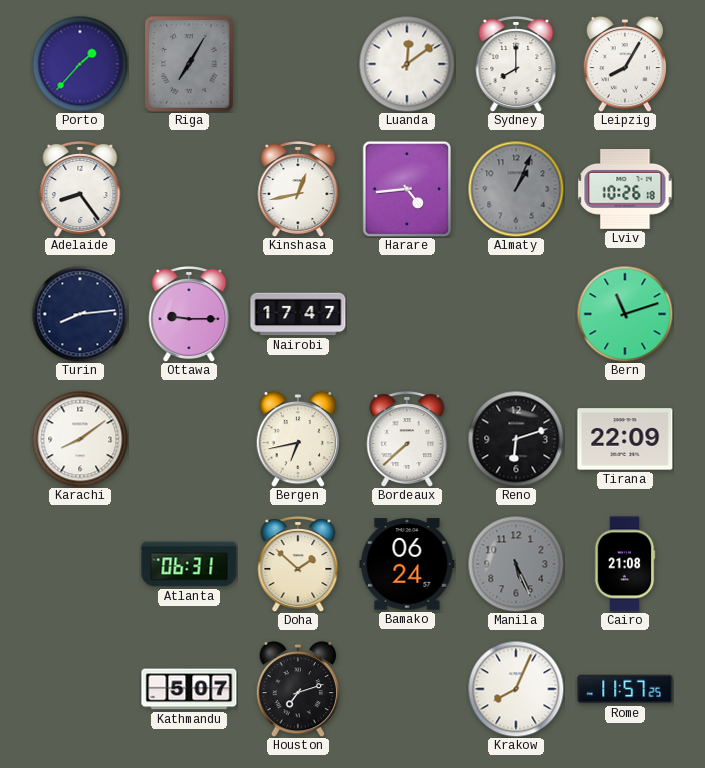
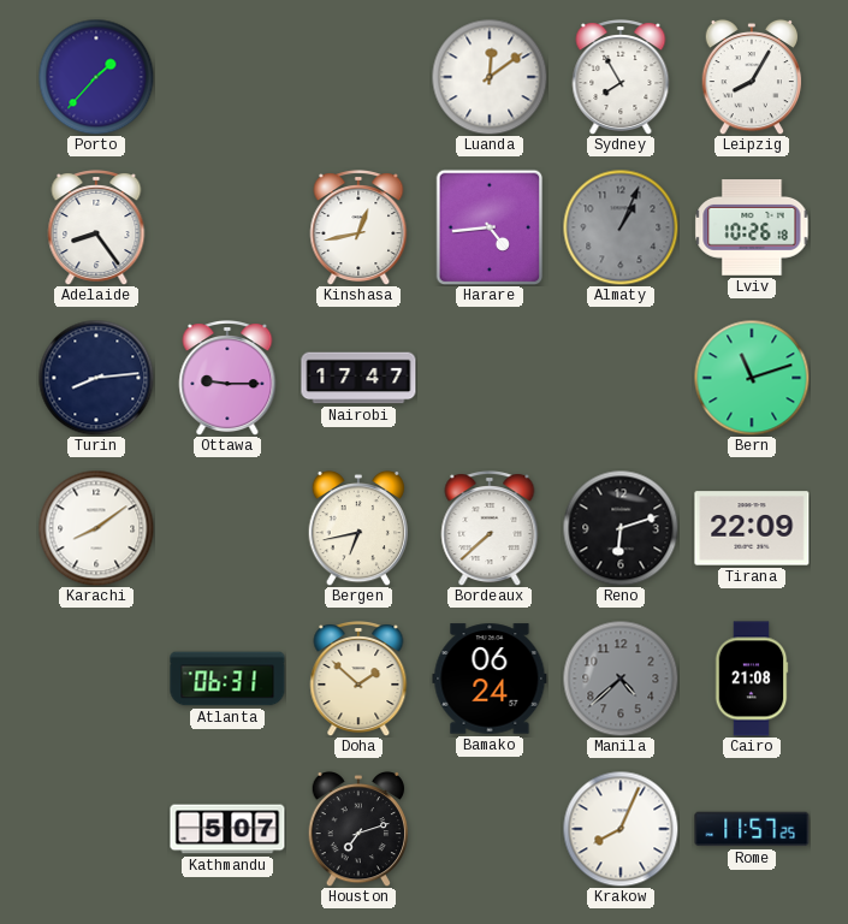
Riga: 7:05 -> none
Sydney: 8:00 -> 7:55
Manila: 5:26 -> 4:38
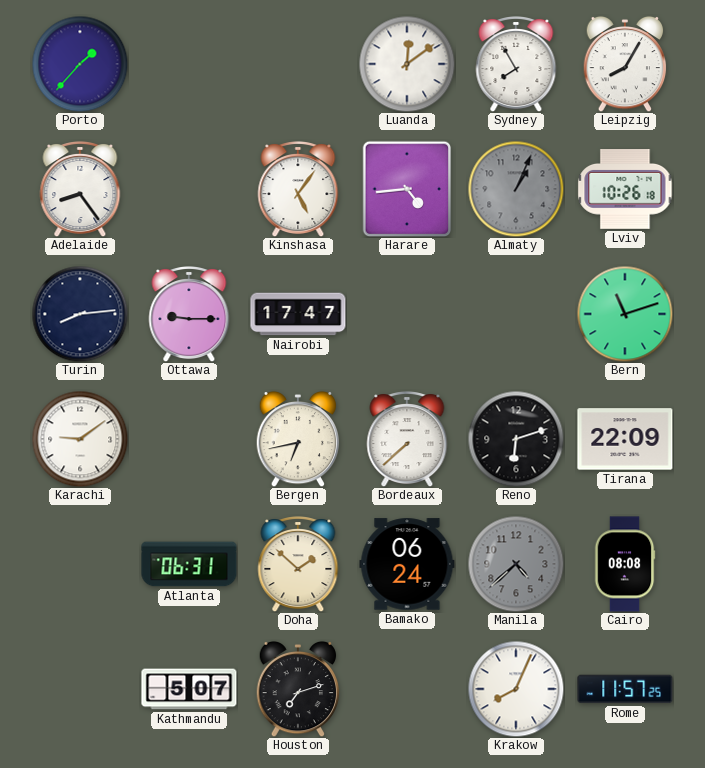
Kinshasa: 12:43 -> 5:06
Karachi: 8:09 -> 9:09
Cairo: 21:08 -> 08:08
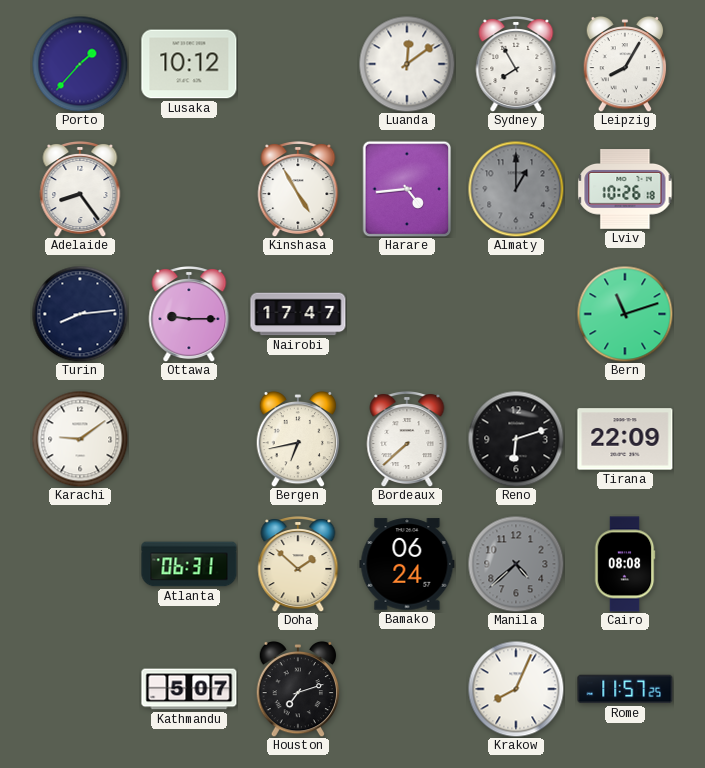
Lusaka: none -> 10:12
Kinshasa: 5:06 -> 4:55
Almaty: 1:04 -> 1:00
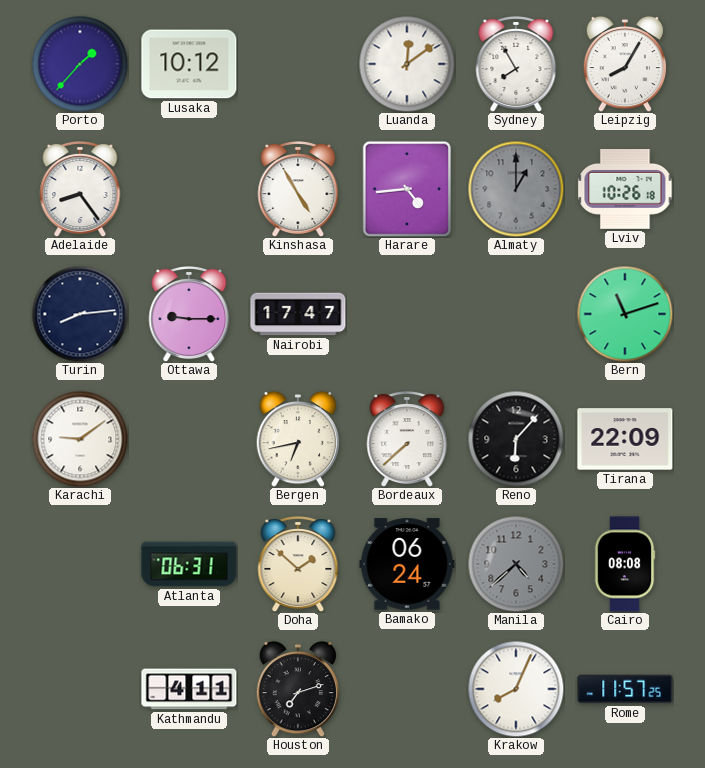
Reno: 6:12 -> 6:07
Kathmandu: 5:07 -> 4:11
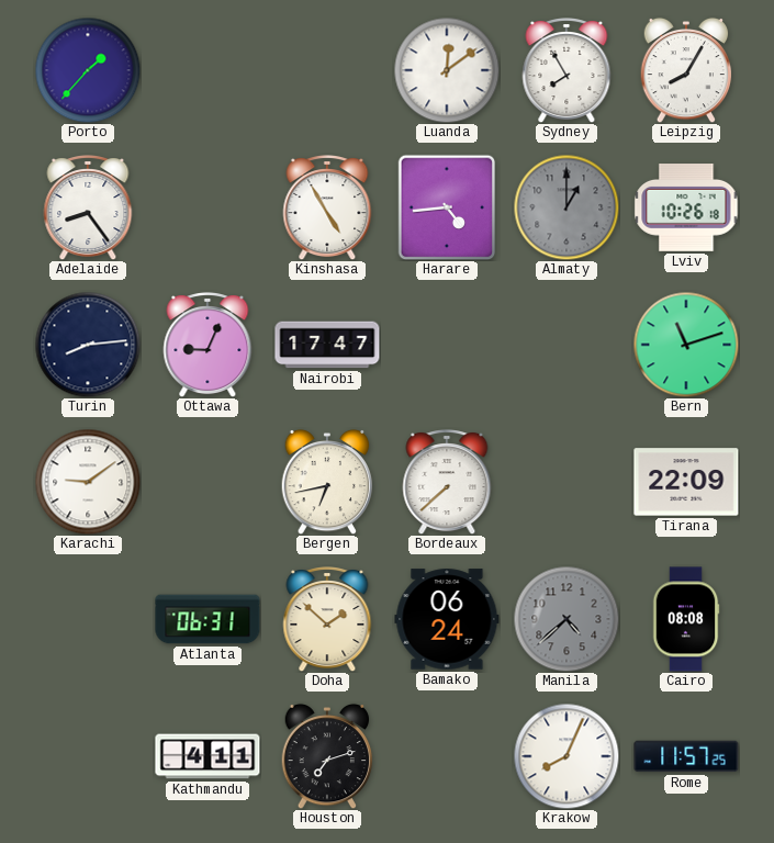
Lusaka: 10:12 -> none
Ottawa: 9:15 -> 9:04
Reno: 6:07 -> none
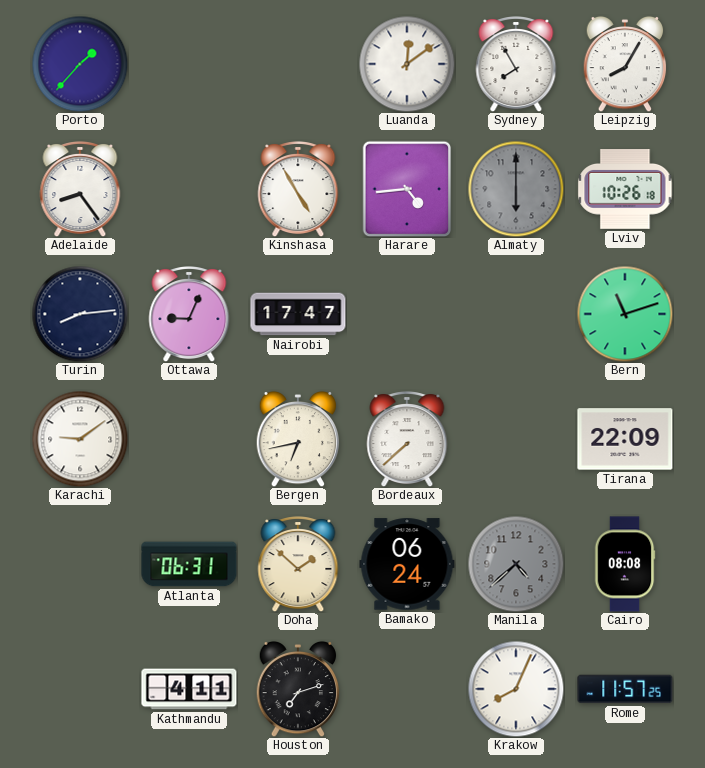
Almaty: 1:00 -> 6:00
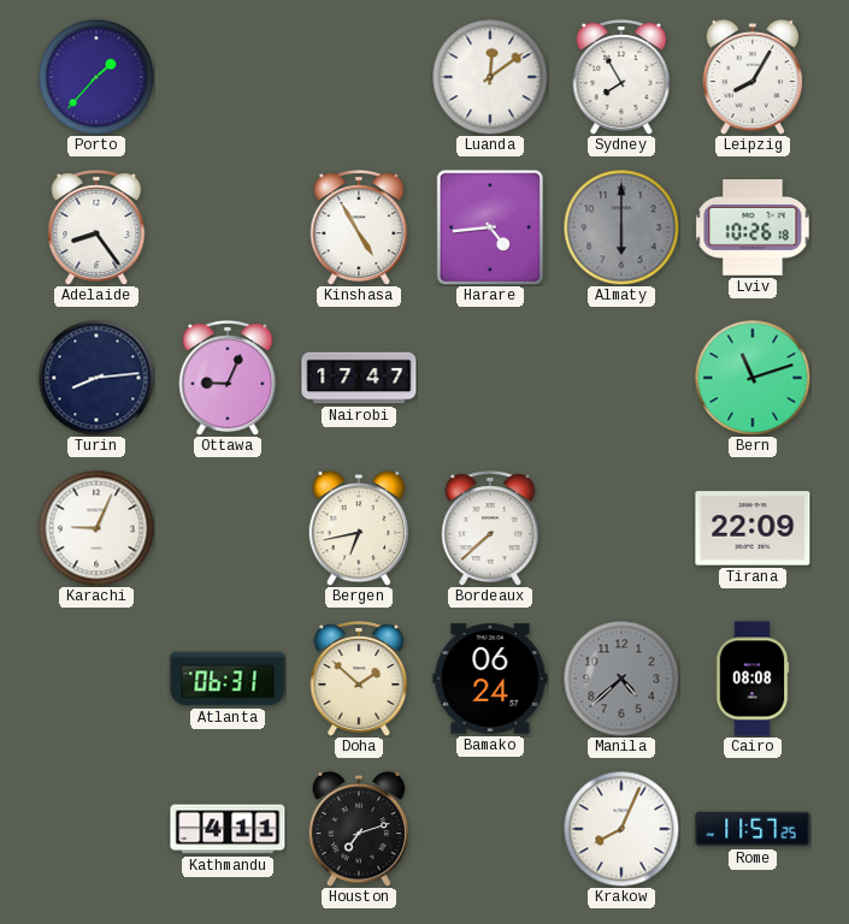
Karachi: 9:09 -> 9:04
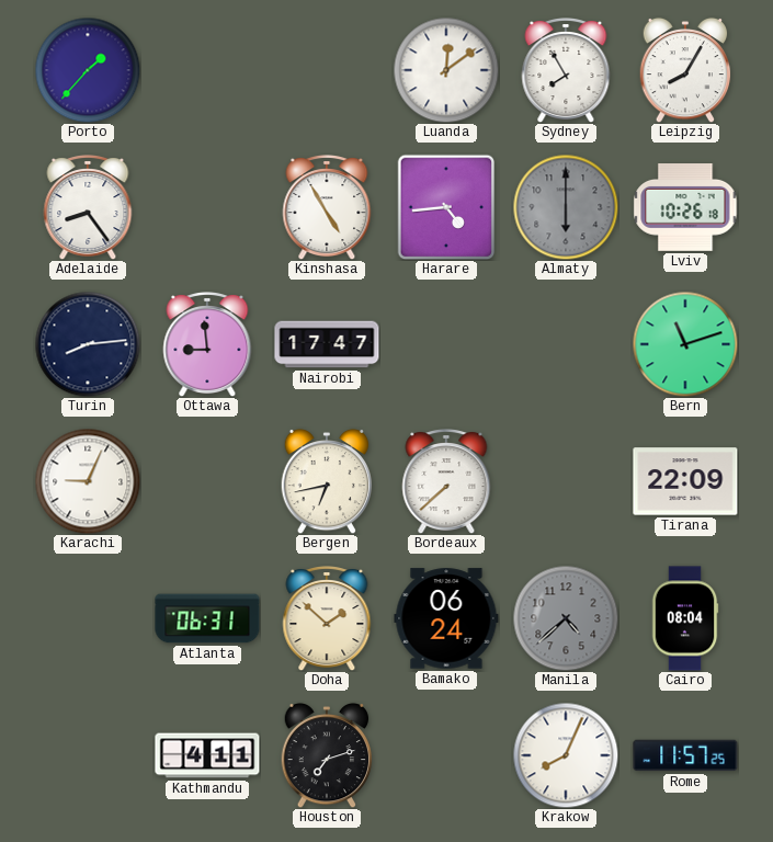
Ottawa: 9:04 -> 8:59
Cairo: 08:08 -> 08:04
